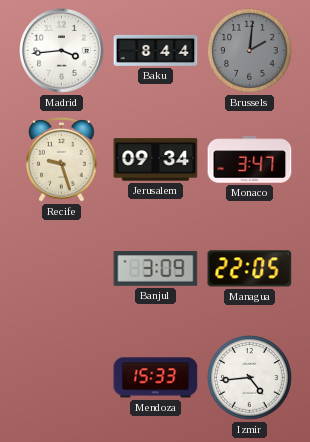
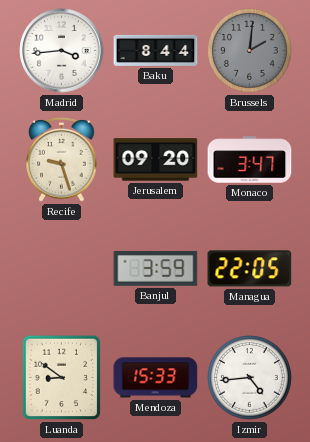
Jerusalem: 09:34 -> 09:20
Banjul: 3:09 -> 3:59
Luanda: none -> 8:51
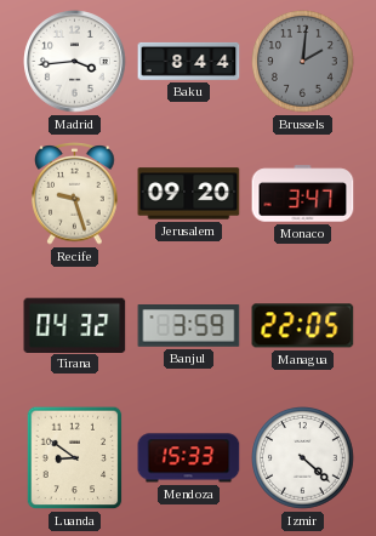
Tirana: none -> 04:32
Izmir: 4:44 -> 4:22
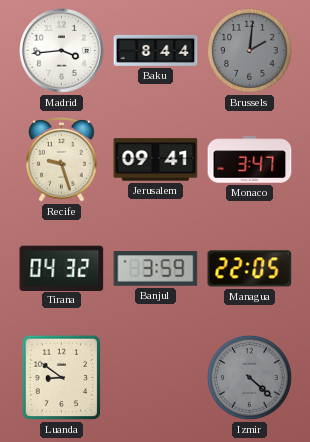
Jerusalem: 09:20 -> 09:41
Mendoza: 15:33 -> none
Izmir dial: white -> grey
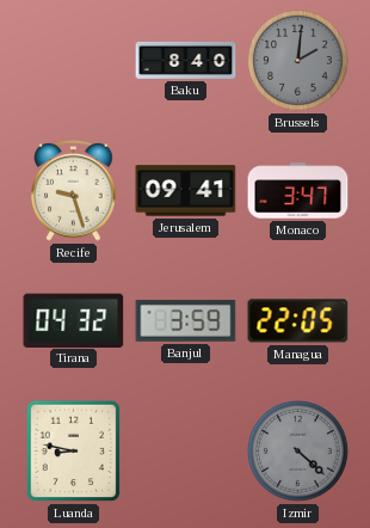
Madrid: 3:44 -> none
Baku: 8:44 -> 8:40
Luanda: 8:51 -> 8:47
